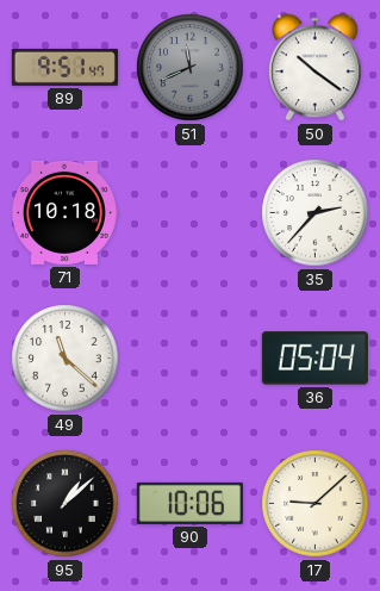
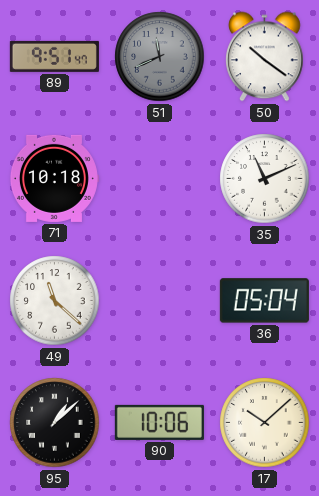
35: 2:37 -> 11:11
17: 9:08 -> 10:08
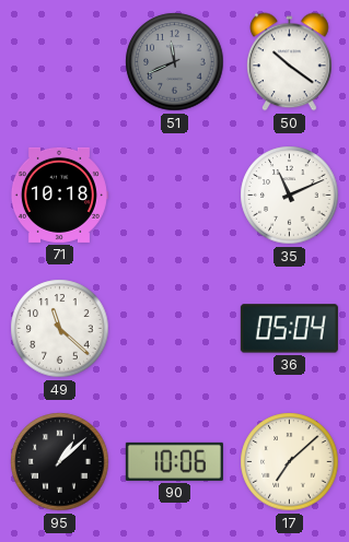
89: 9:51 -> none
17: 10:08 -> 7:08
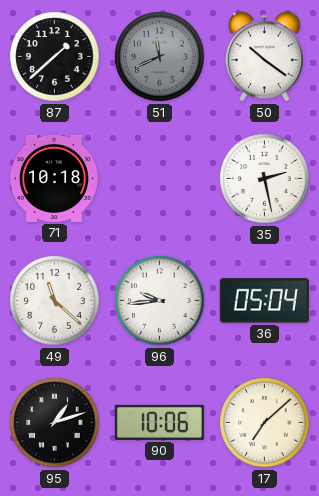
87: none -> 1:38
35: 11:11 -> 2:28
96: none -> 9:44
95: 1:08 -> 1:12
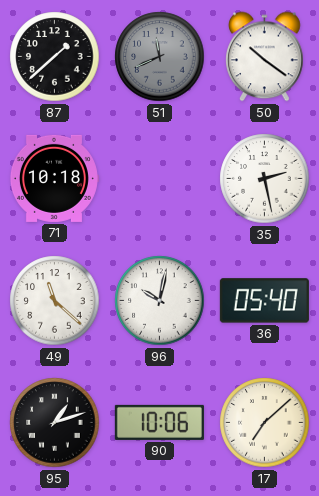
96: 9:44 -> 10:02
36: 05:04 -> 05:40
